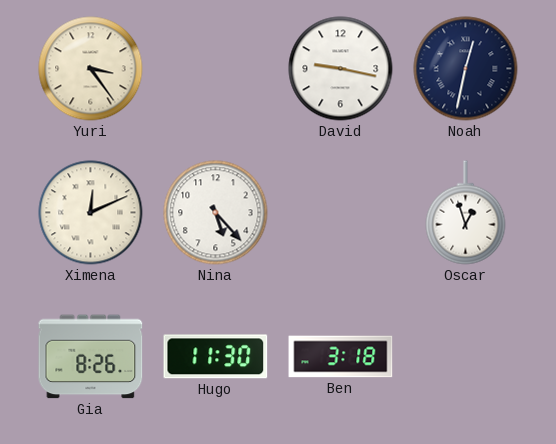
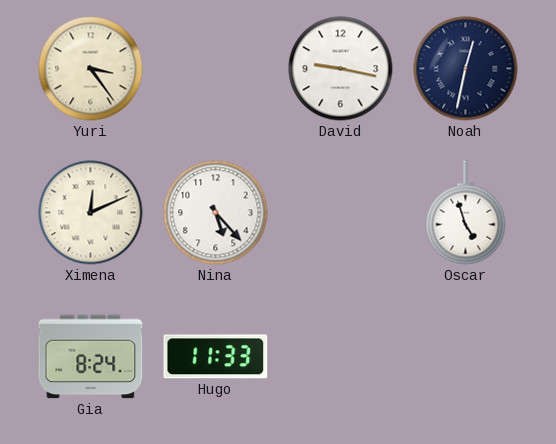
Oscar: 12:57 -> 4:57
Gia: 8:26 -> 8:24
Hugo: 11:30 -> 11:33
Ben: 3:18 -> none
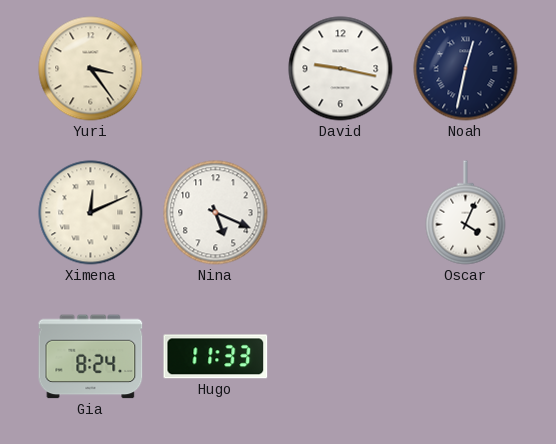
Nina: 5:23 -> 5:19
Oscar: 4:57 -> 4:04
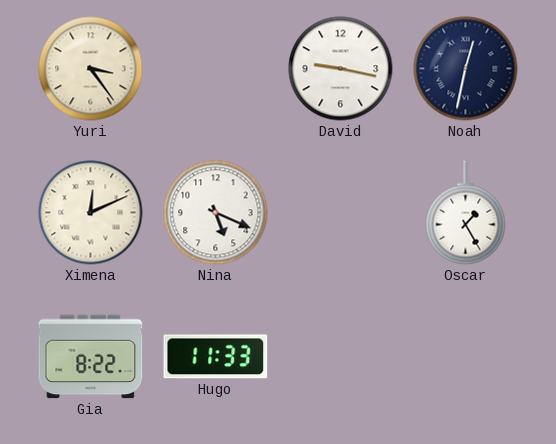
Oscar: 4:04 -> 1:25
Gia: 8:24 -> 8:22
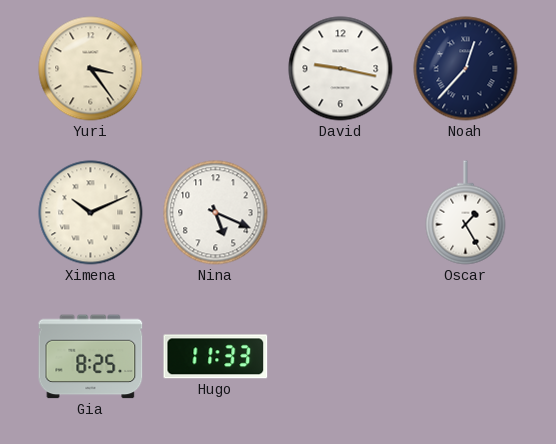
Noah: 12:32 -> 12:37
Ximena: 12:11 -> 10:11
Gia: 8:22 -> 8:25
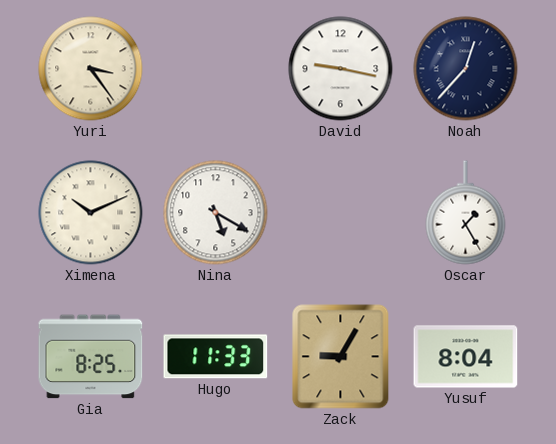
Nina: 5:19 -> 5:20
Zack: none -> 9:05
Yusuf: none -> 8:04
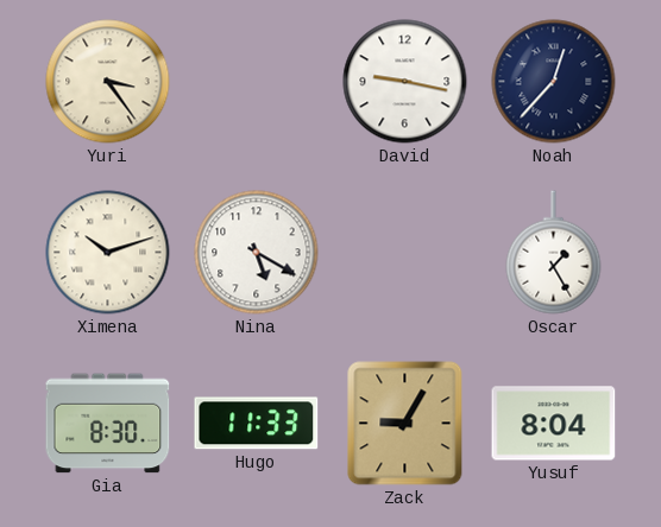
Ximena: 10:11 -> 10:12
Gia: 8:25 -> 8:30
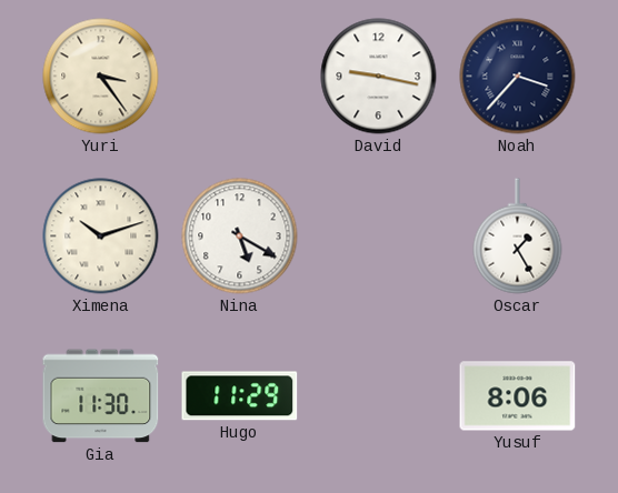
Noah: 12:37 -> 3:37
Gia: 8:30 -> 11:30
Hugo: 11:33 -> 11:29
Zack: 9:05 -> none
Yusuf: 8:04 -> 8:06
